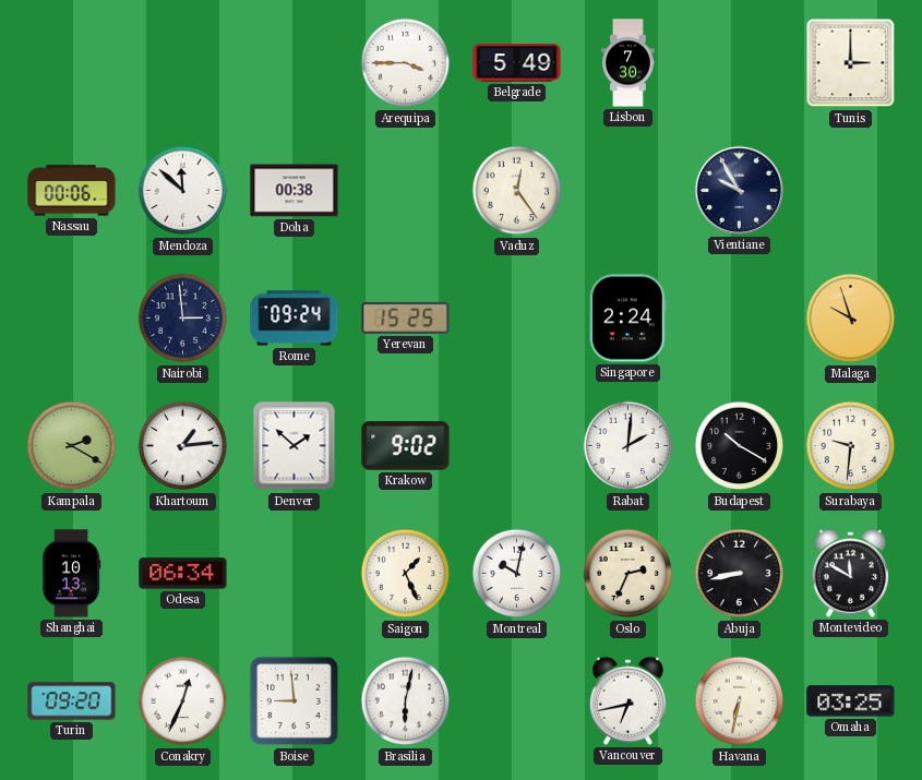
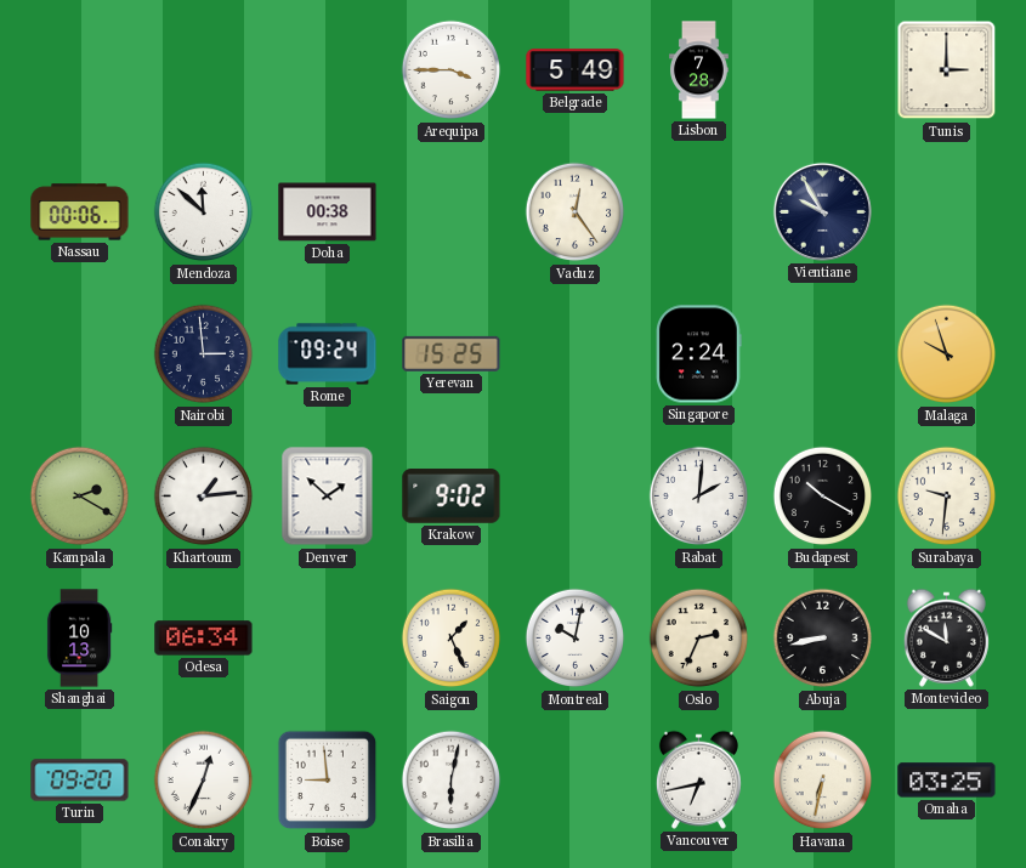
Lisbon: 7:30 -> 7:28
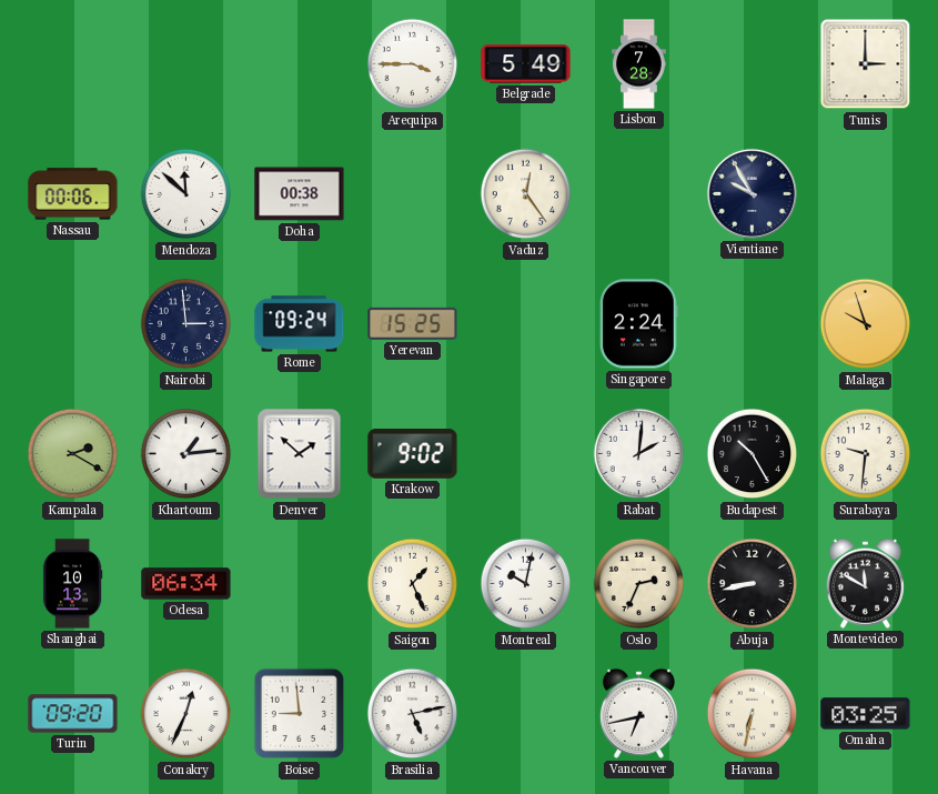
Budapest: 10:20 -> 10:25
Brasilia: 6:02 -> 5:13
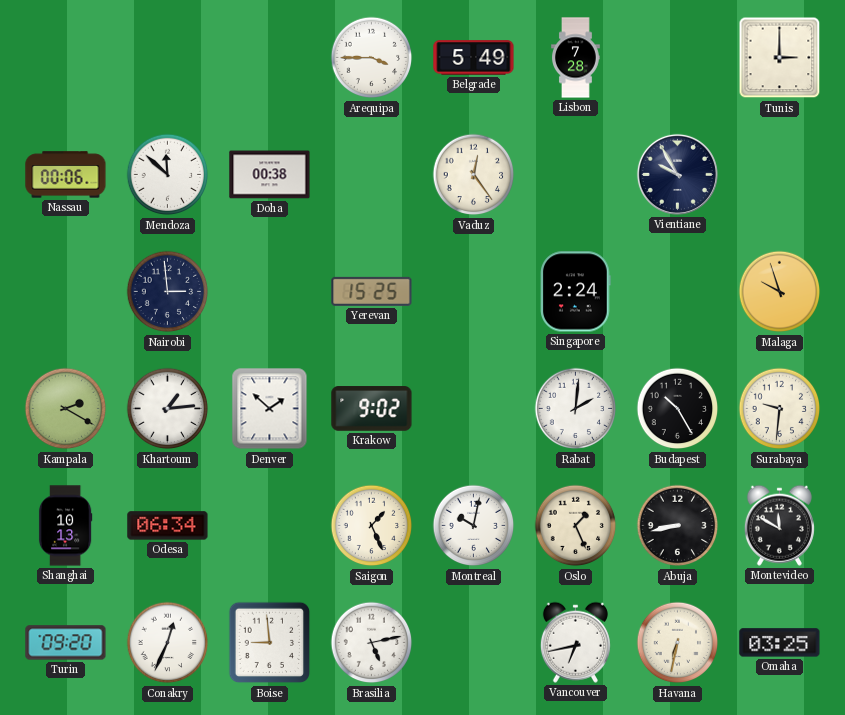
Rome: 09:24 -> none
Oslo: 2:34 -> 1:26
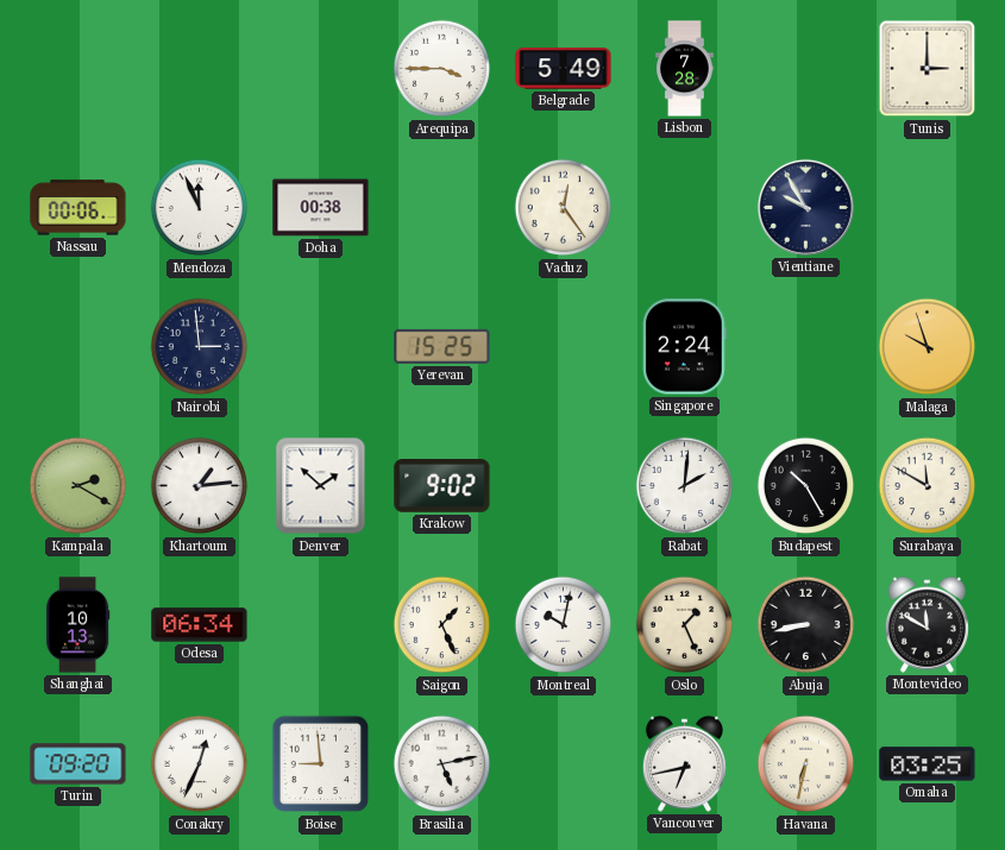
Mendoza: 11:52 -> 11:56
Surabaya: 9:31 -> 11:50
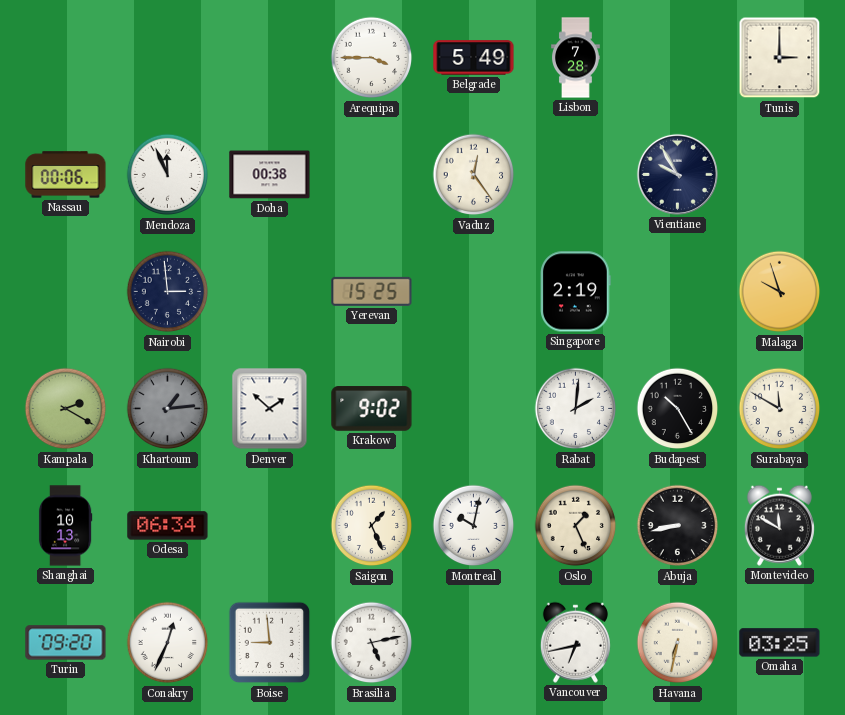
Singapore: 2:24 -> 2:19
Khartoum dial: white -> grey
